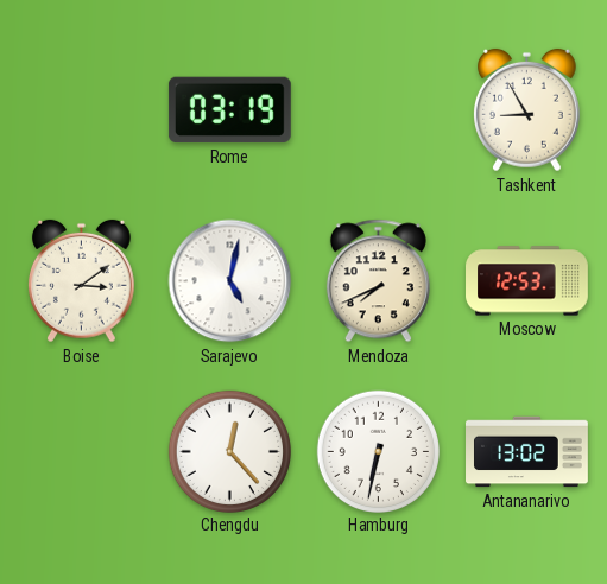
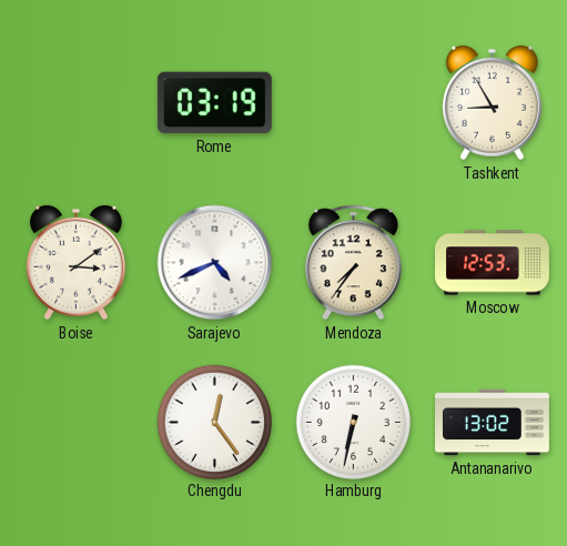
Sarajevo: 5:02 -> 4:41
Mendoza: 7:41 -> 7:36
Chengdu: 12:23 -> 12:24
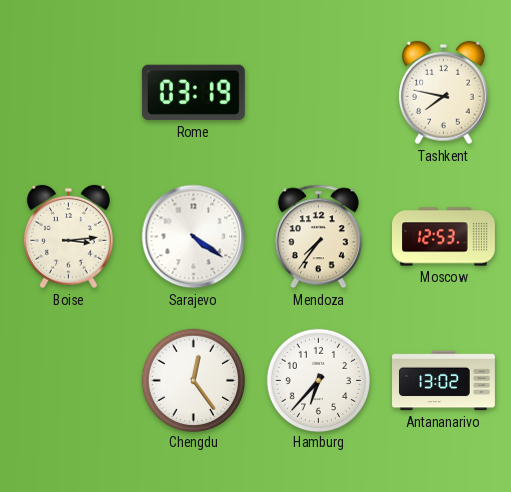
Tashkent: 8:55 -> 7:47
Boise: 3:09 -> 3:14
Sarajevo: 4:41 -> 4:21
Hamburg: 6:32 -> 6:37
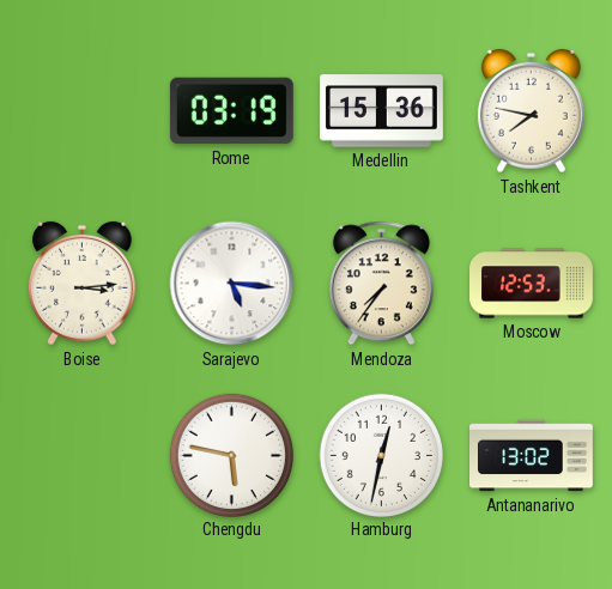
Medellin: none -> 15:36
Sarajevo: 4:21 -> 5:16
Chengdu: 12:24 -> 5:47
Hamburg: 6:37 -> 12:32
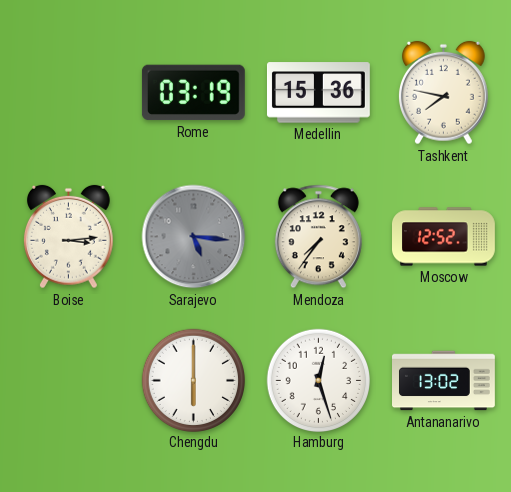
Sarajevo dial: white -> grey
Moscow: 12:53 -> 12:52
Chengdu: 5:47 -> 6:00
Hamburg: 12:32 -> 12:27
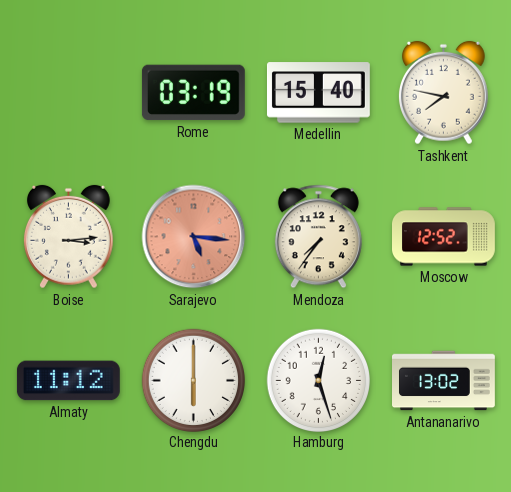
Medellin: 15:36 -> 15:40
Sarajevo dial: grey -> salmon
Almaty: none -> 11:12
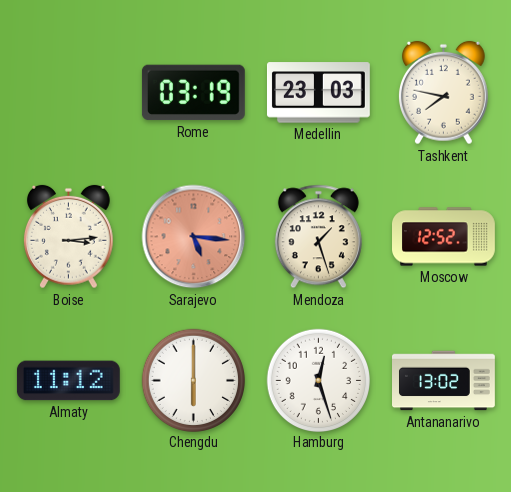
Medellin: 15:40 -> 23:03
Mendoza: 7:36 -> 1:27
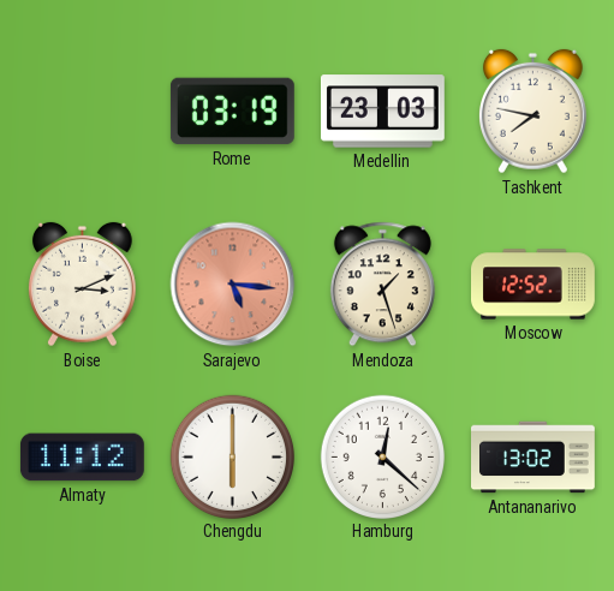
Boise: 3:14 -> 3:11
Hamburg: 12:27 -> 12:22
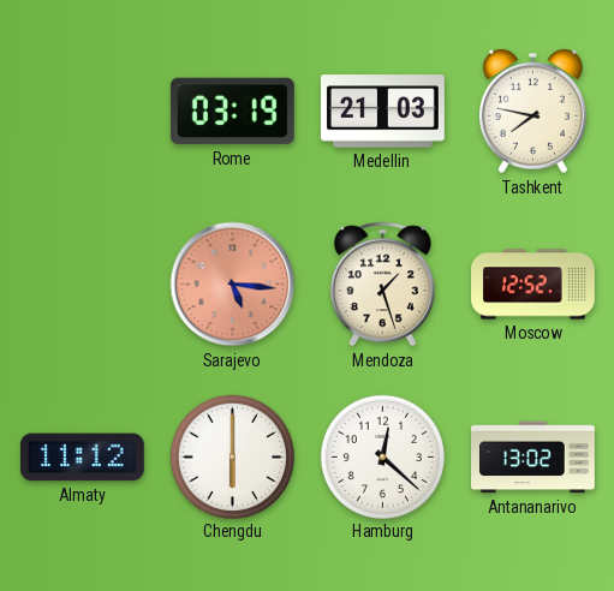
Medellin: 23:03 -> 21:03
Boise: 3:11 -> none
